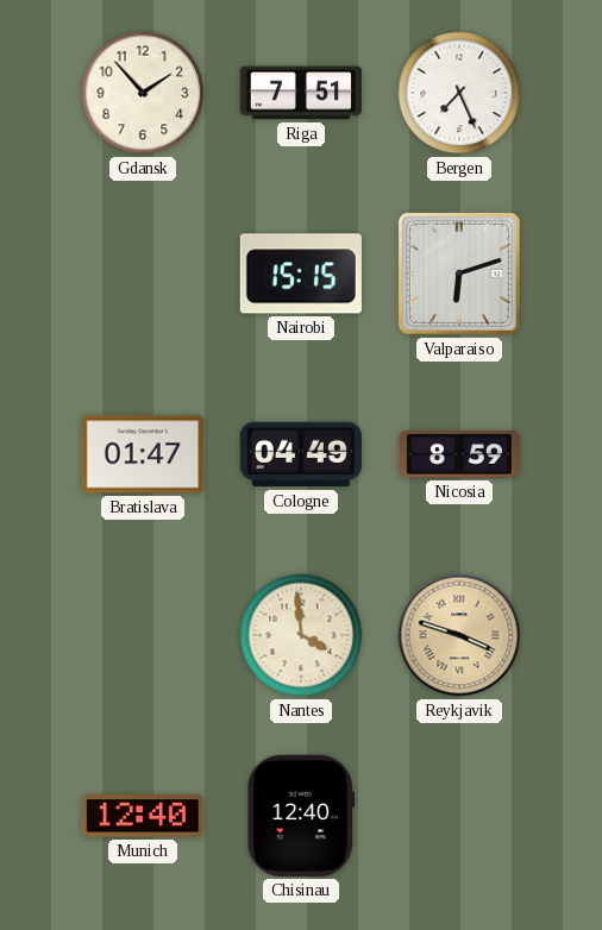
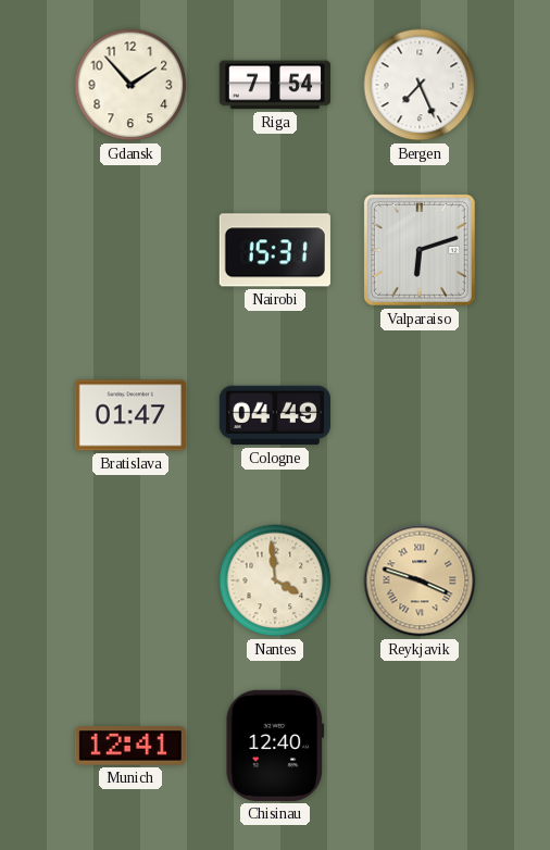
Riga: 7:51 -> 7:54
Nairobi: 15:15 -> 15:31
Nicosia: 8:59 -> none
Munich: 12:40 -> 12:41
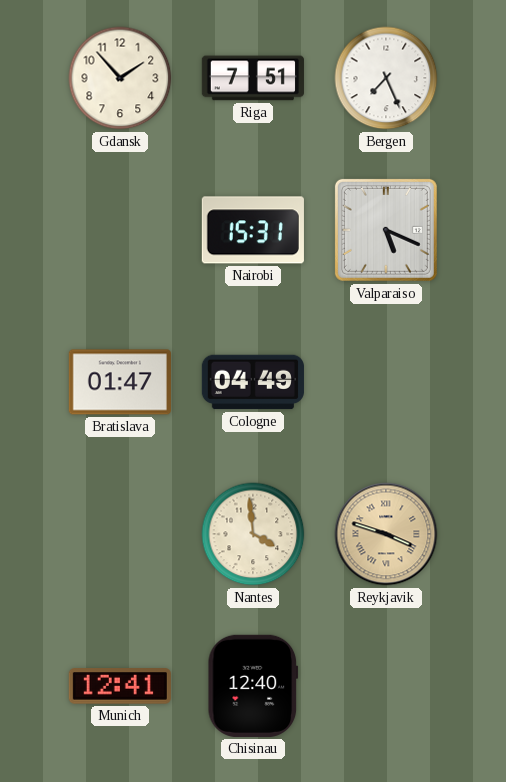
Riga: 7:54 -> 7:51
Valparaiso: 6:12 -> 5:19
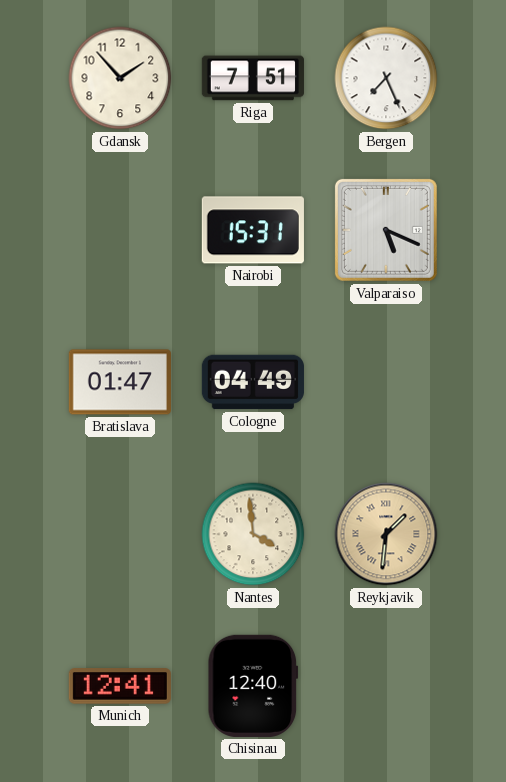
Reykjavik: 3:48 -> 1:31
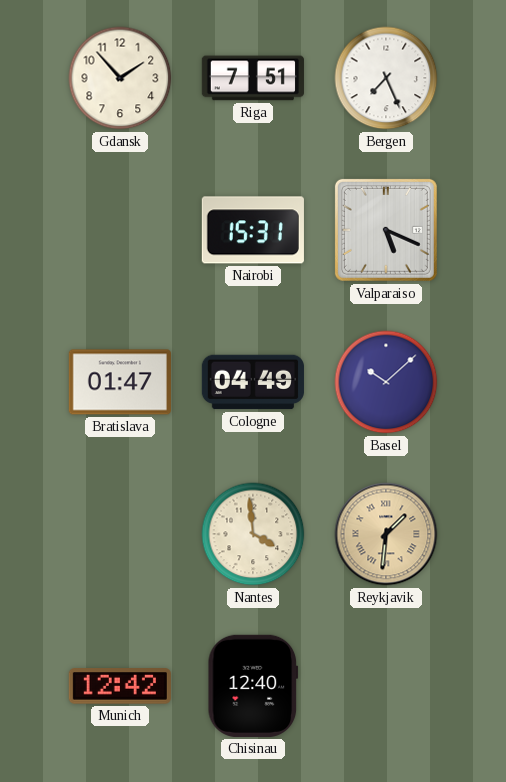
Basel: none -> 10:08
Munich: 12:41 -> 12:42
